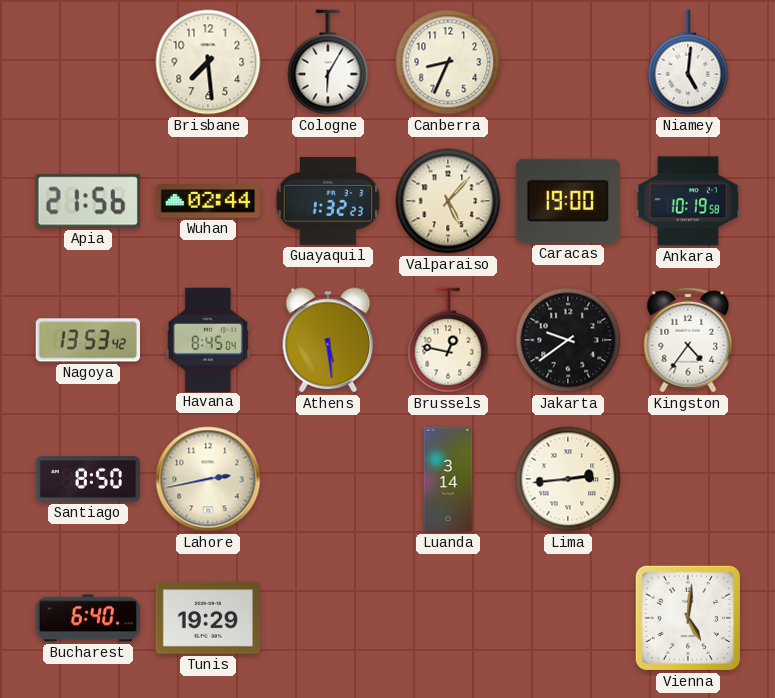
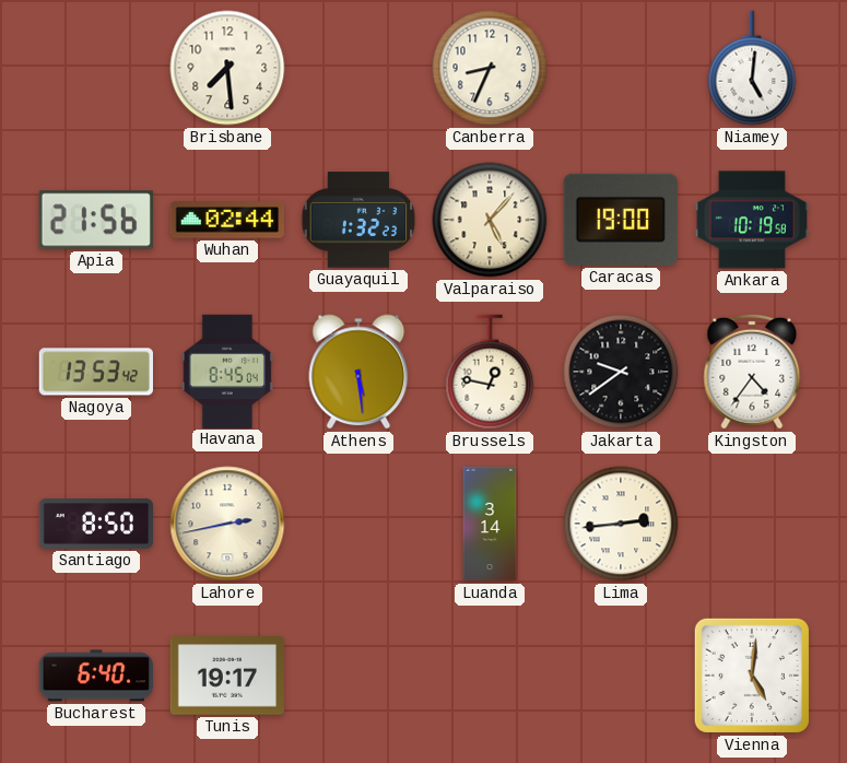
Cologne: 6:05 -> none
Tunis: 19:29 -> 19:17
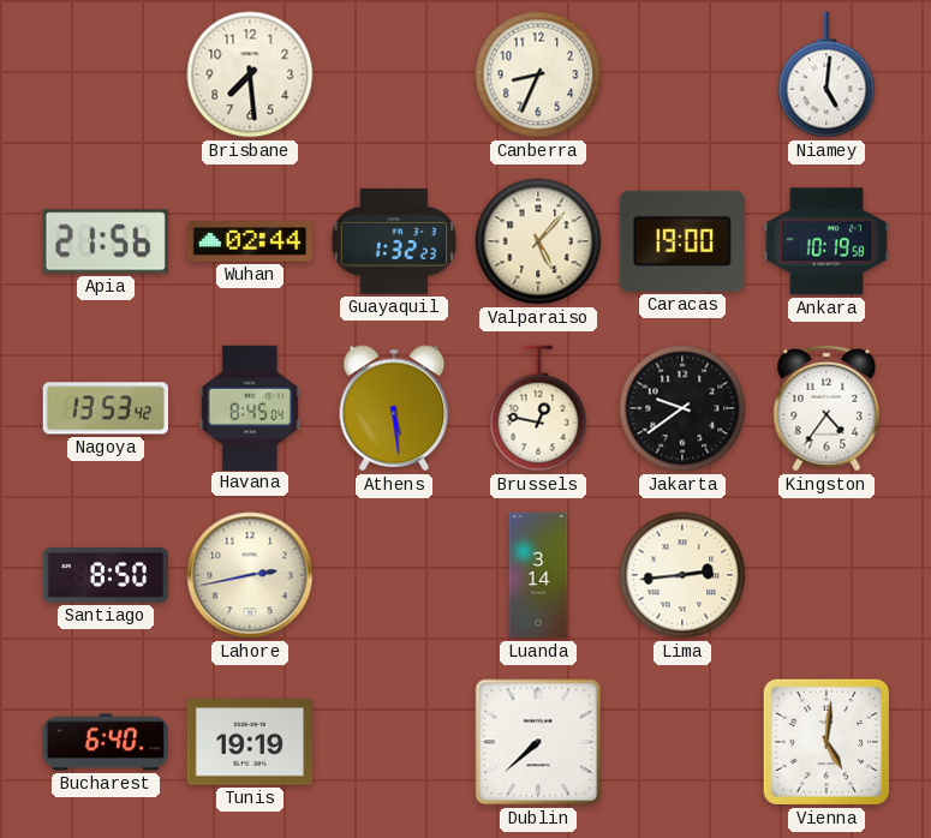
Tunis: 19:17 -> 19:19
Dublin: none -> 7:38
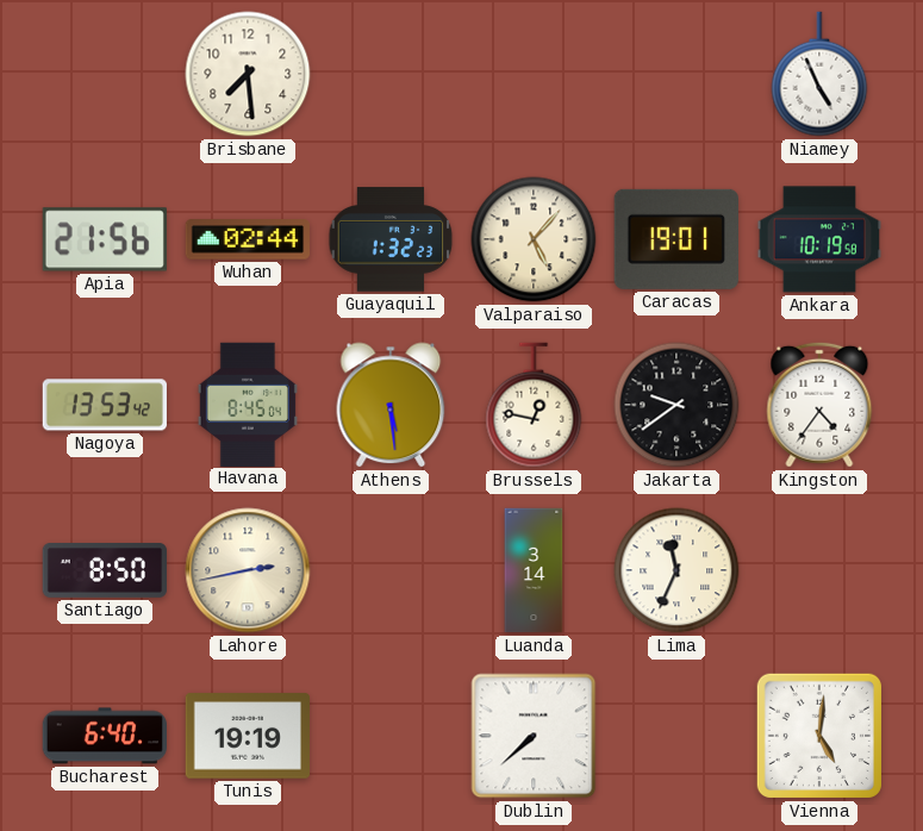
Canberra: 8:34 -> none
Niamey: 5:01 -> 4:56
Caracas: 19:00 -> 19:01
Lima: 2:44 -> 11:34
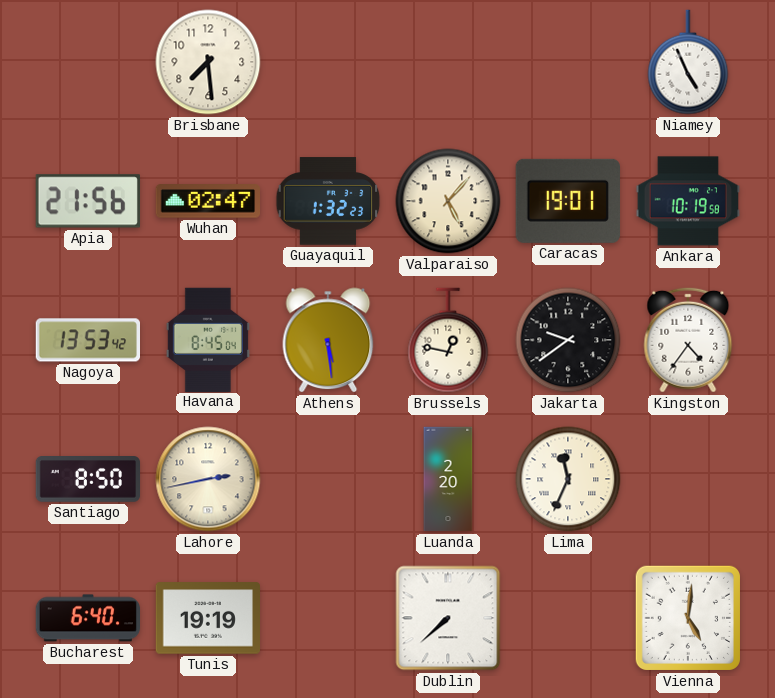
Wuhan: 02:44 -> 02:47
Luanda: 3:14 -> 2:20
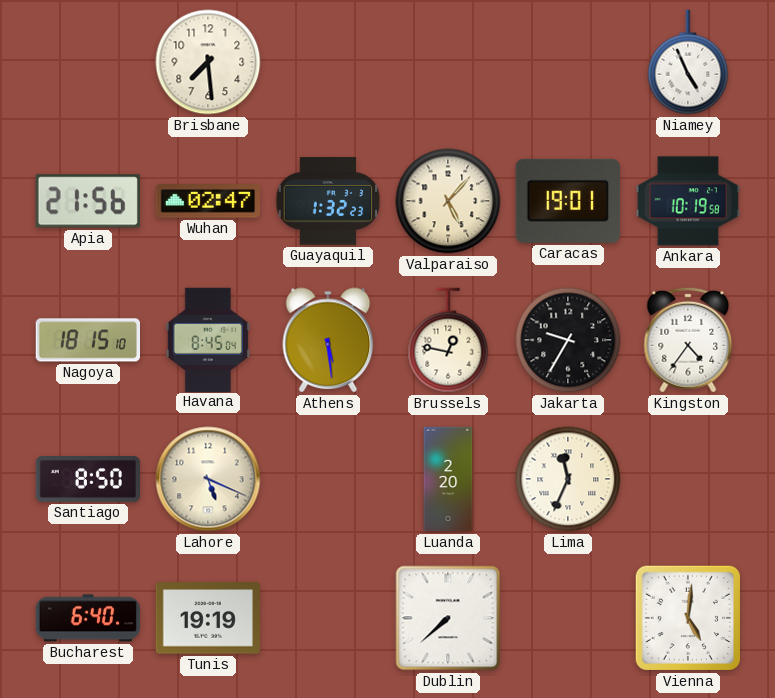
Nagoya: 13:53 -> 18:15
Jakarta: 9:39 -> 9:35
Lahore: 2:43 -> 5:19
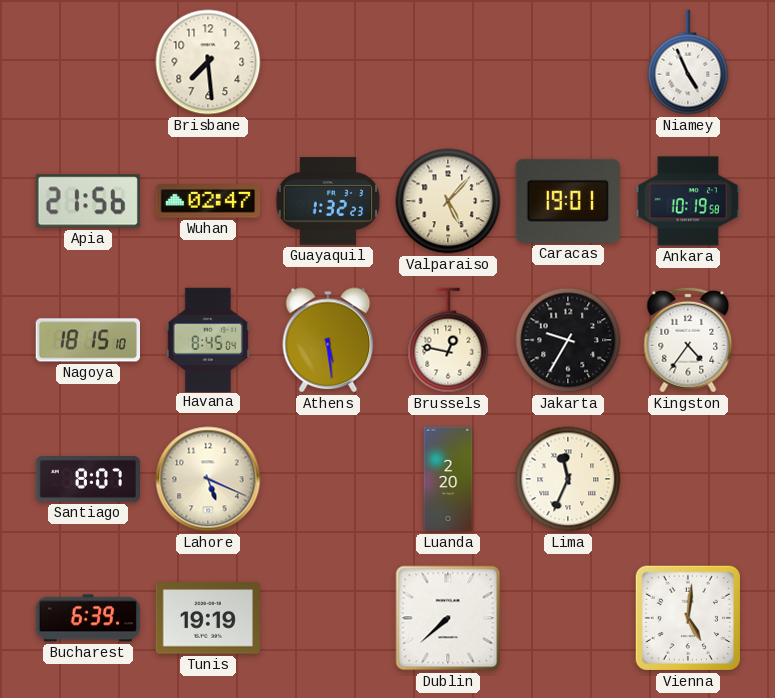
Santiago: 8:50 -> 8:07
Bucharest: 6:40 -> 6:39
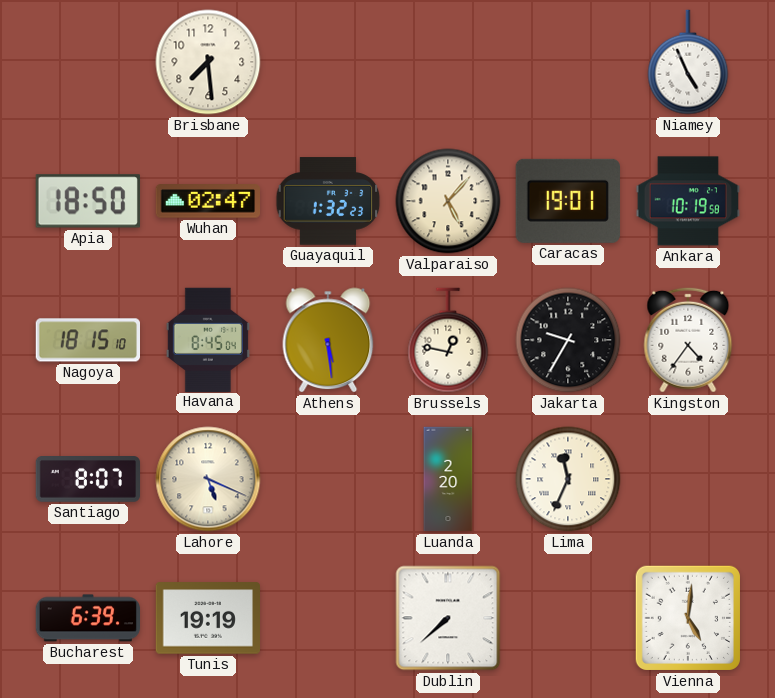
Apia: 21:56 -> 18:50
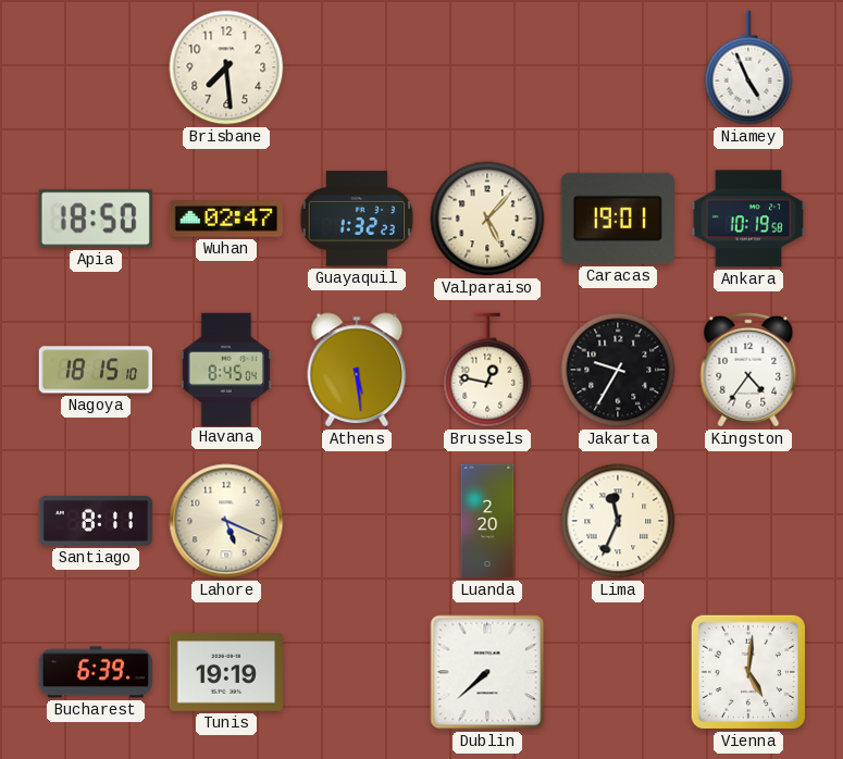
Santiago: 8:07 -> 8:11
